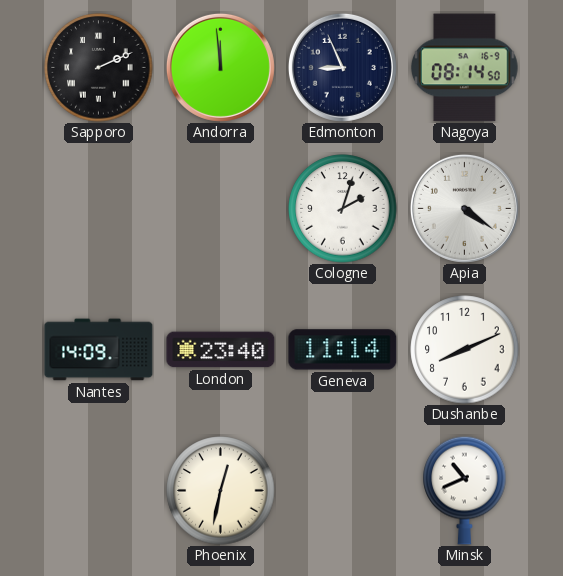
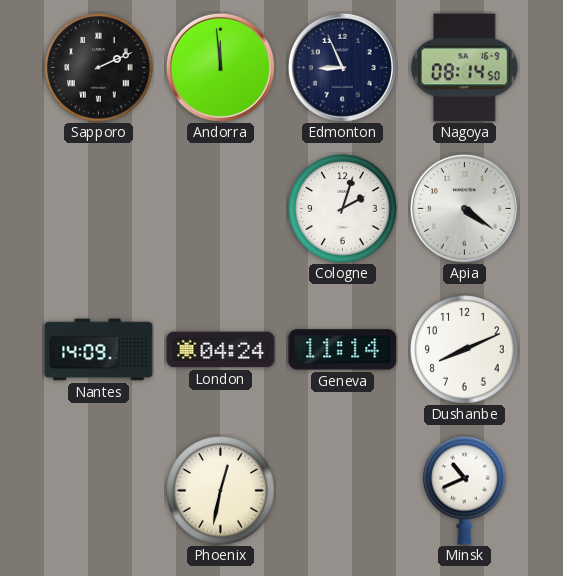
London: 23:40 -> 04:24
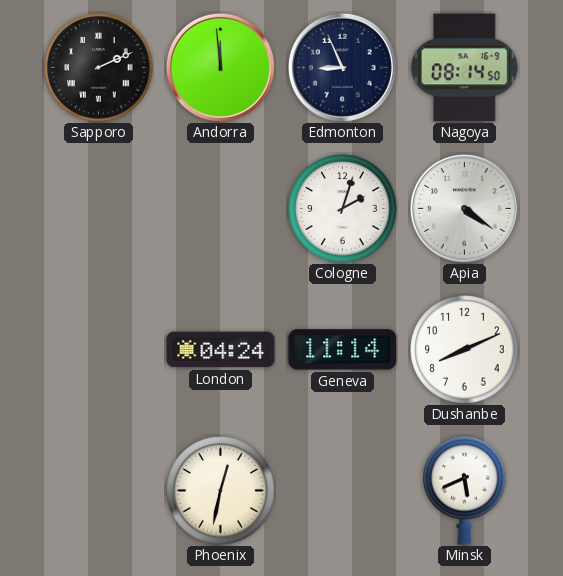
Nantes: 14:09 -> none
Minsk: 10:41 -> 5:41
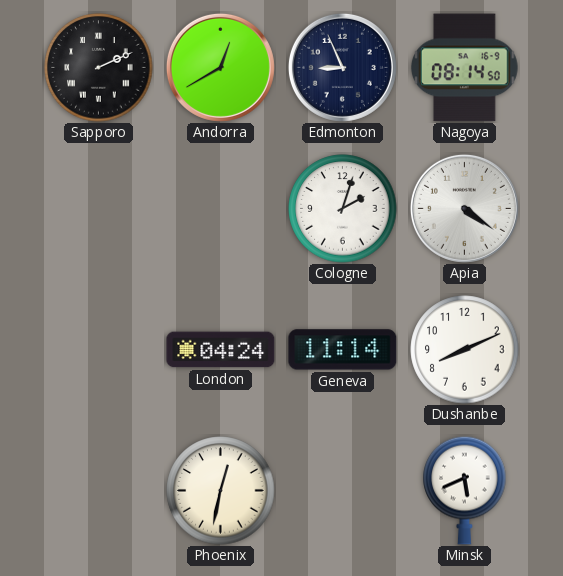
Andorra: 11:59 -> 12:40
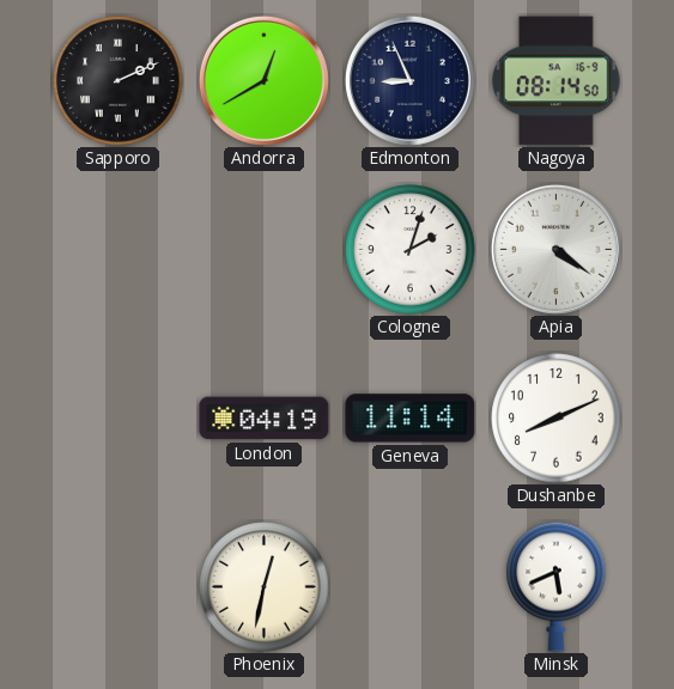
London: 04:24 -> 04:19
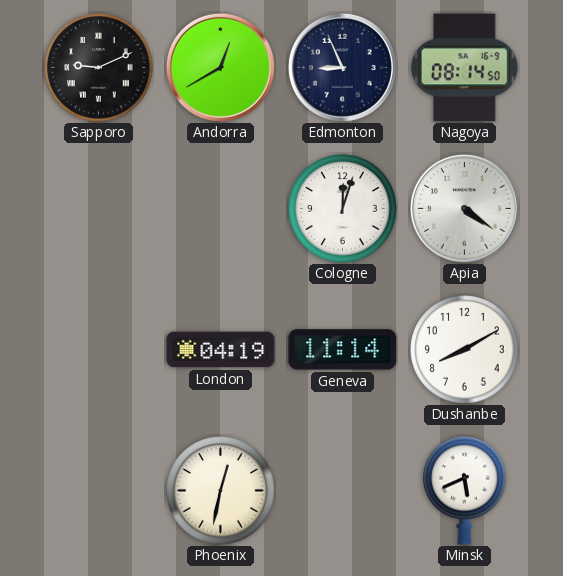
Sapporo: 2:11 -> 9:11
Cologne: 2:03 -> 12:03
Dushanbe: 8:11 -> 8:10
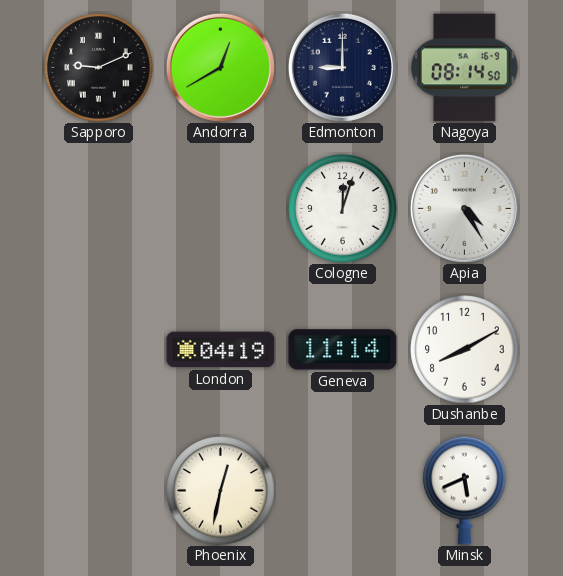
Edmonton: 8:56 -> 9:00
Apia: 4:21 -> 4:25
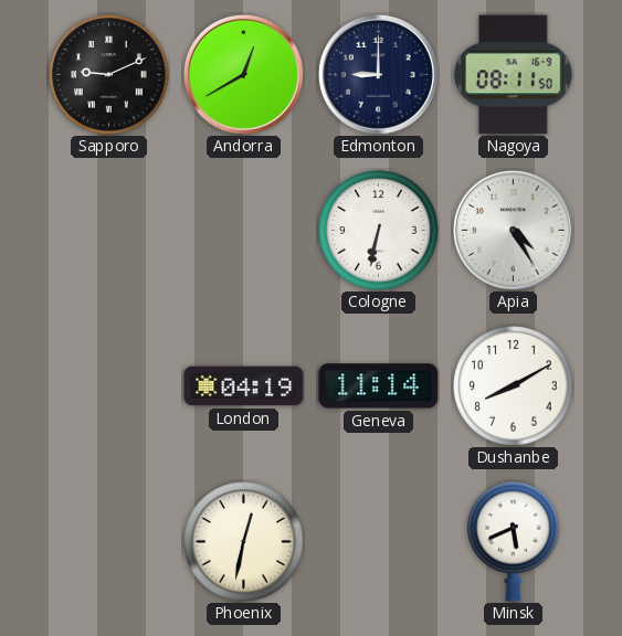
Nagoya: 08:14 -> 08:11
Cologne: 12:03 -> 6:32
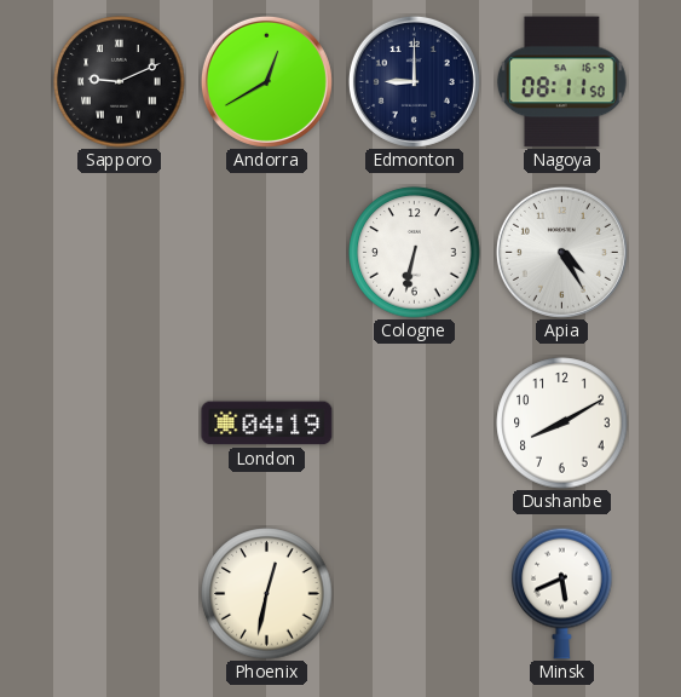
Geneva: 11:14 -> none
